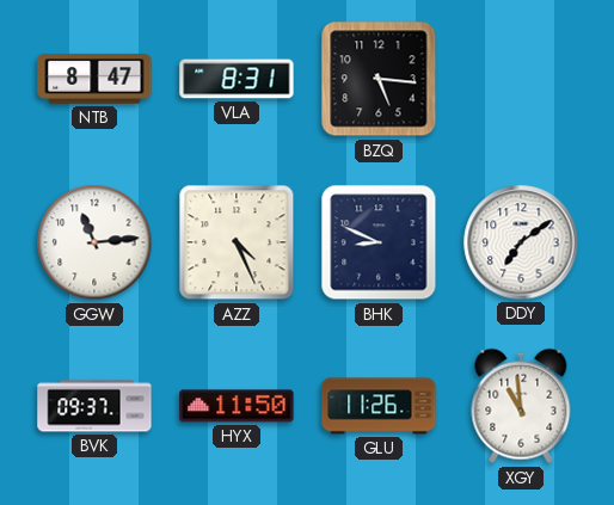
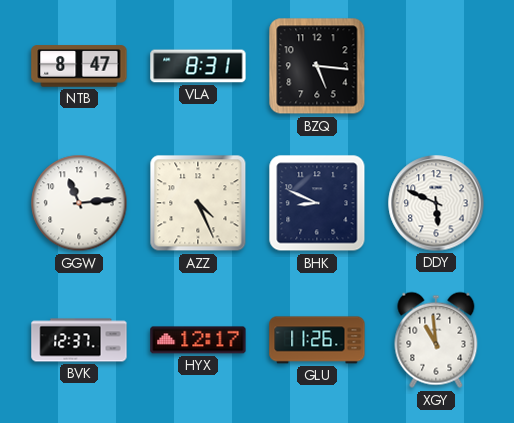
DDY: 7:09 -> 5:49
BVK: 09:37 -> 12:37
HYX: 11:50 -> 12:17
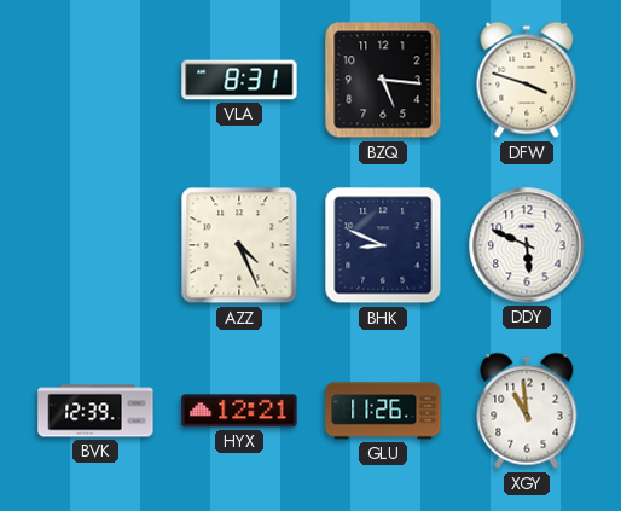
NTB: 8:47 -> none
DFW: none -> 3:48
GGW: 11:14 -> none
BVK: 12:37 -> 12:39
HYX: 12:17 -> 12:21
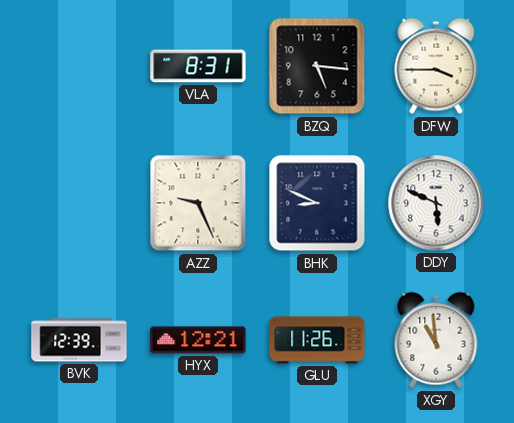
DFW: 3:48 -> 3:45
AZZ: 4:26 -> 9:26
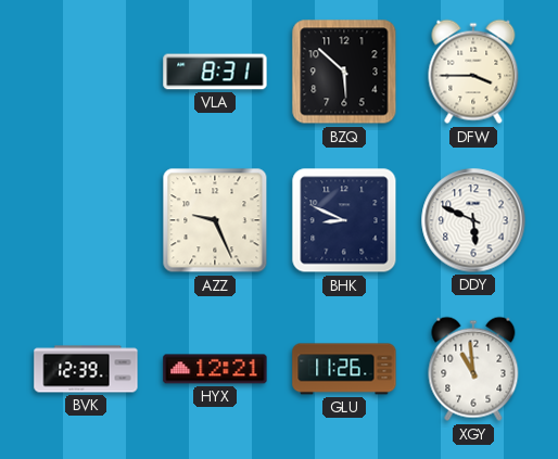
BZQ: 5:16 -> 5:52
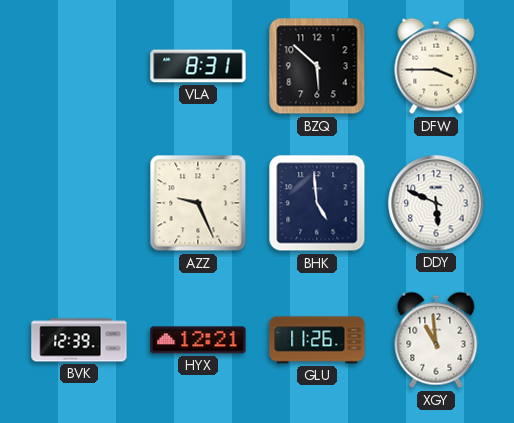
BHK: 8:49 -> 4:59
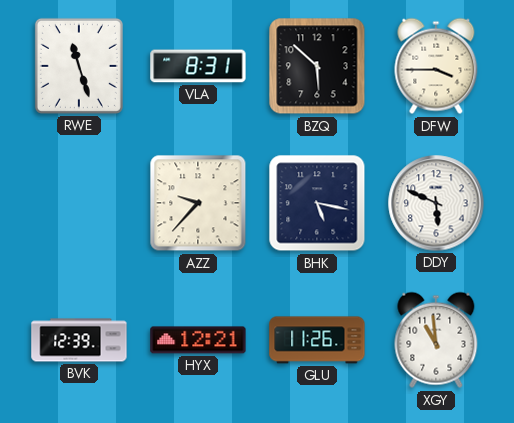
RWE: none -> 11:27
AZZ: 9:26 -> 9:37
BHK: 4:59 -> 5:17
